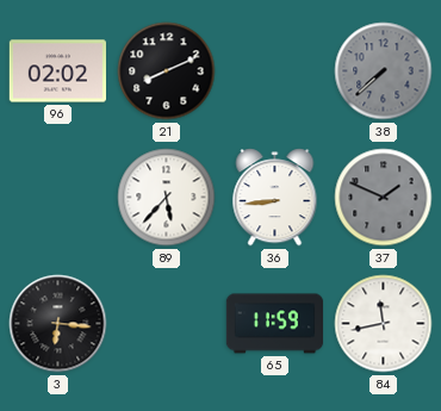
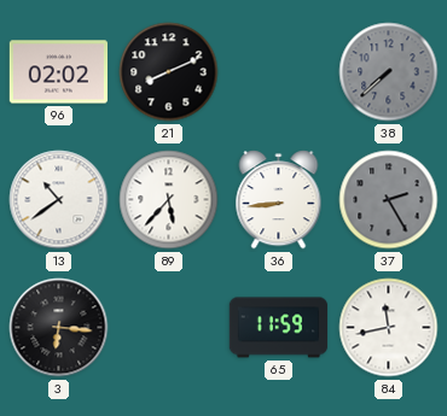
13: none -> 10:39
37: 1:49 -> 2:25
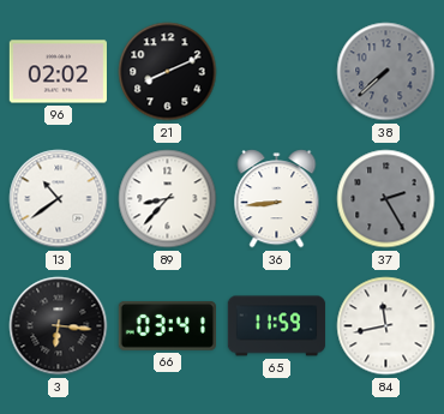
89: 5:37 -> 8:37
66: none -> 03:41
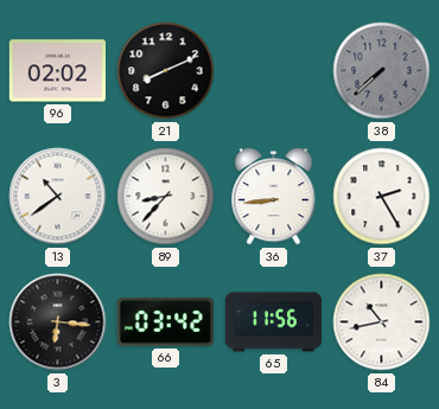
37 dial: grey -> white
66: 03:41 -> 03:42
65: 11:59 -> 11:56
84: 11:43 -> 10:43
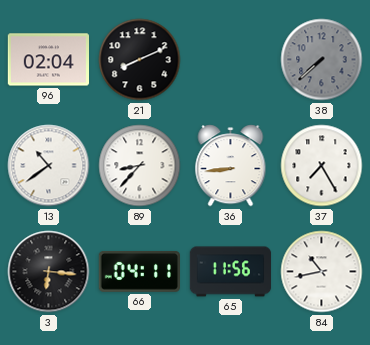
96: 02:02 -> 02:04
37: 2:25 -> 7:25
66: 03:42 -> 04:11
